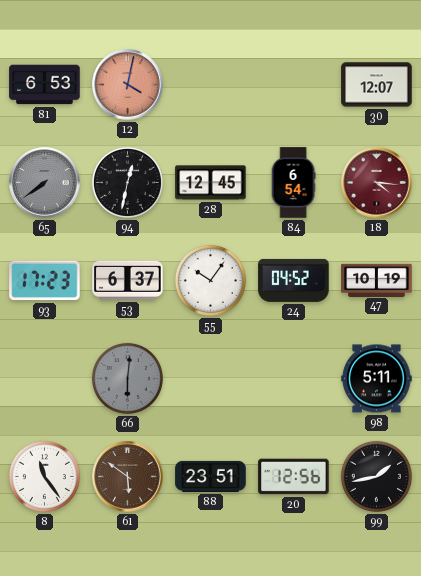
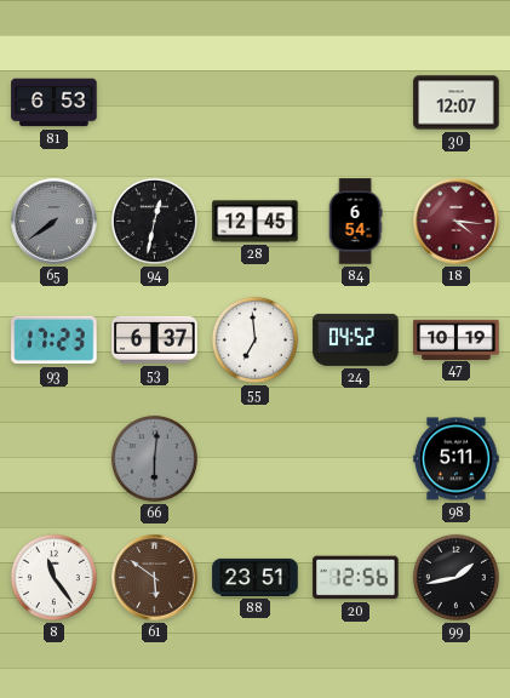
12: 4:02 -> none
55: 10:06 -> 6:59
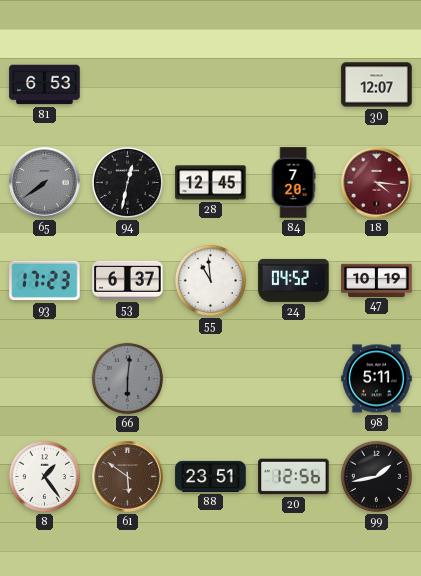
84: 6:54 -> 7:20
55: 6:59 -> 10:59
8: 11:24 -> 1:24
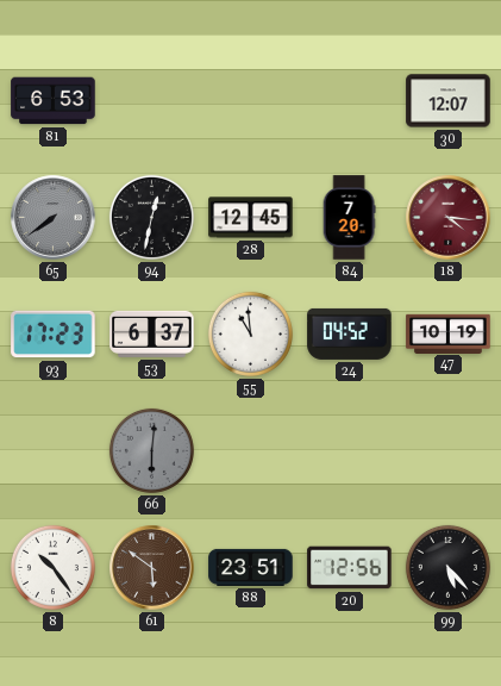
98: 5:11 -> none
8: 1:24 -> 10:24
99: 1:43 -> 5:23
